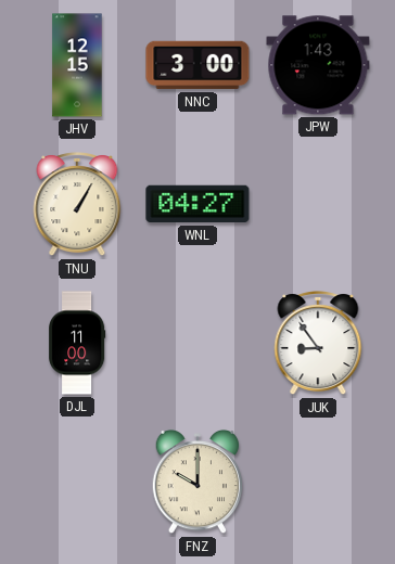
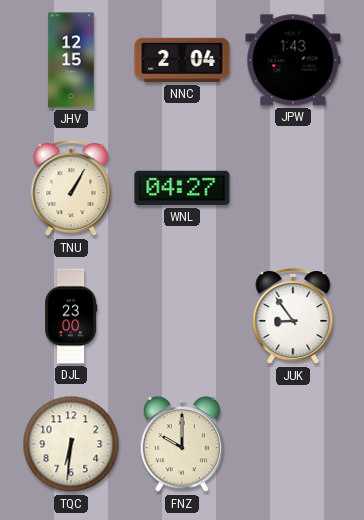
NNC: 3:00 -> 2:04
DJL: 11:00 -> 23:00
TQC: none -> 6:31
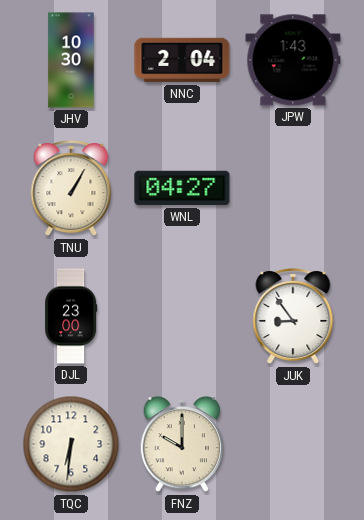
JHV: 12:15 -> 10:30
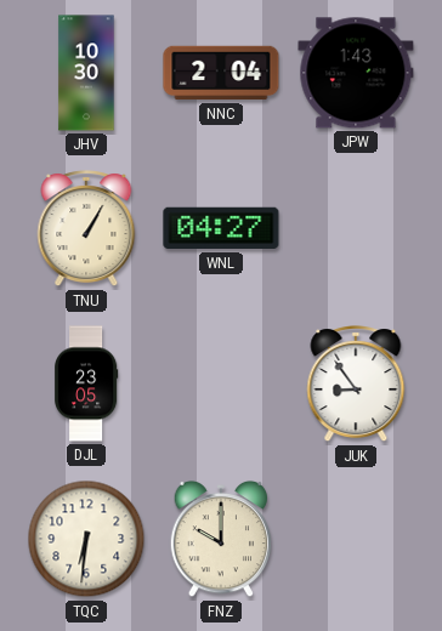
DJL: 23:00 -> 23:05
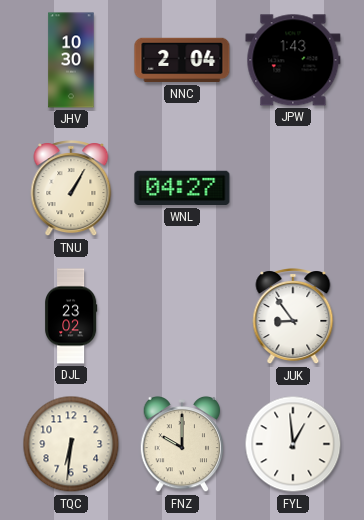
DJL: 23:05 -> 23:02
FYL: none -> 12:59
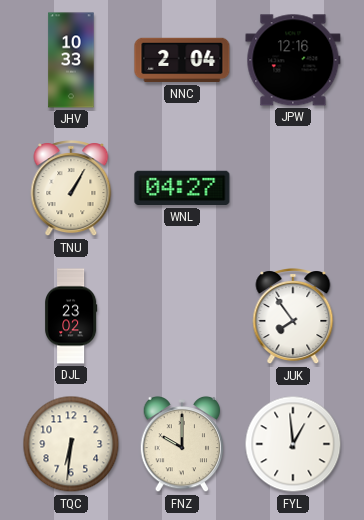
JHV: 10:30 -> 10:33
JPW: 1:43 -> 12:16
JUK: 8:54 -> 7:54
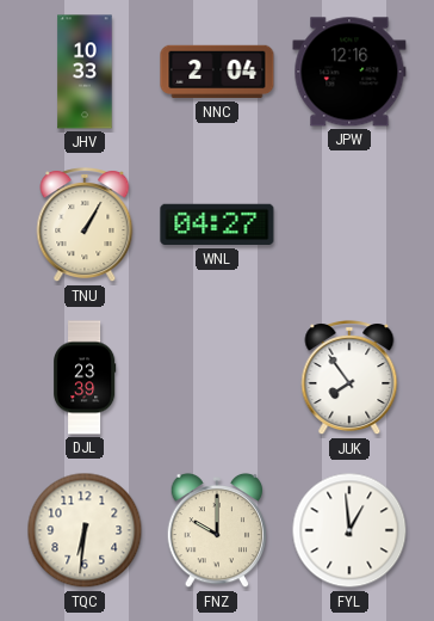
DJL: 23:02 -> 23:39
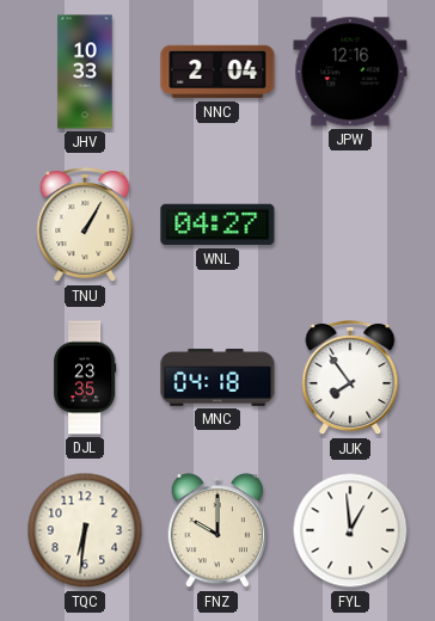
DJL: 23:39 -> 23:35
MNC: none -> 04:18
